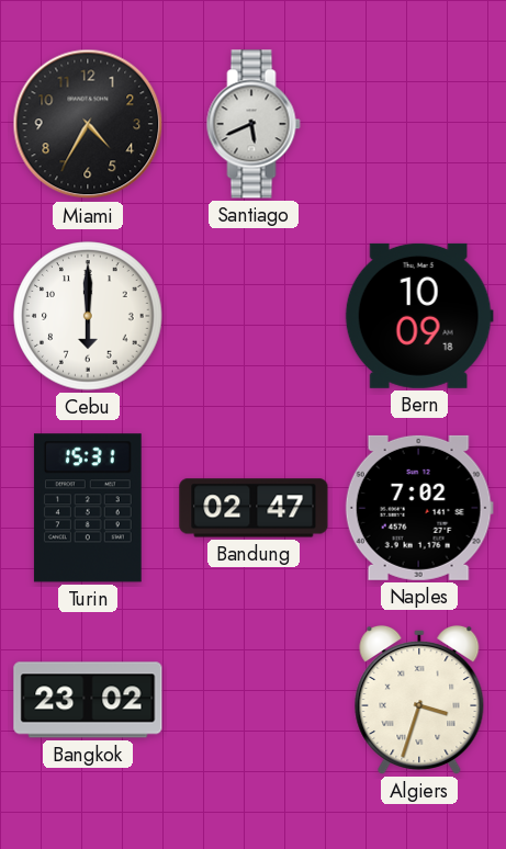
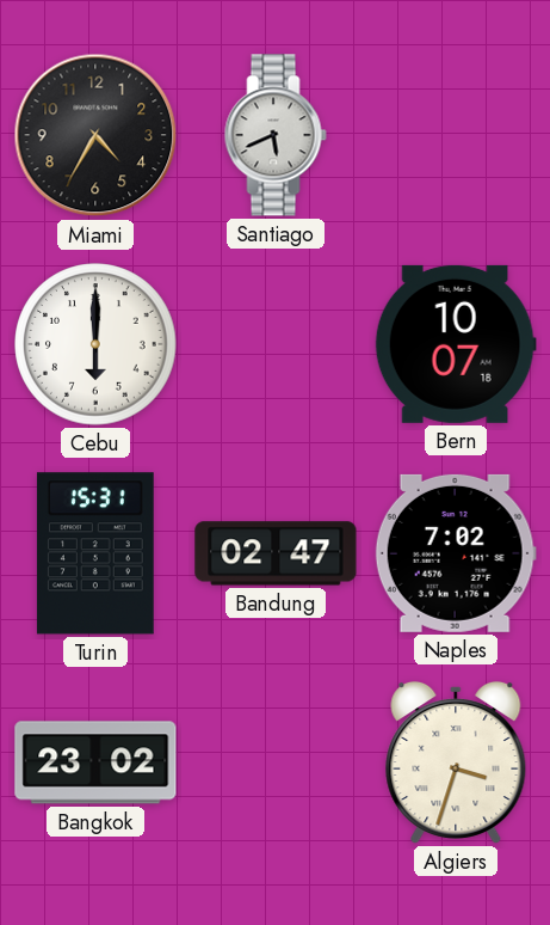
Bern: 10:09 -> 10:07
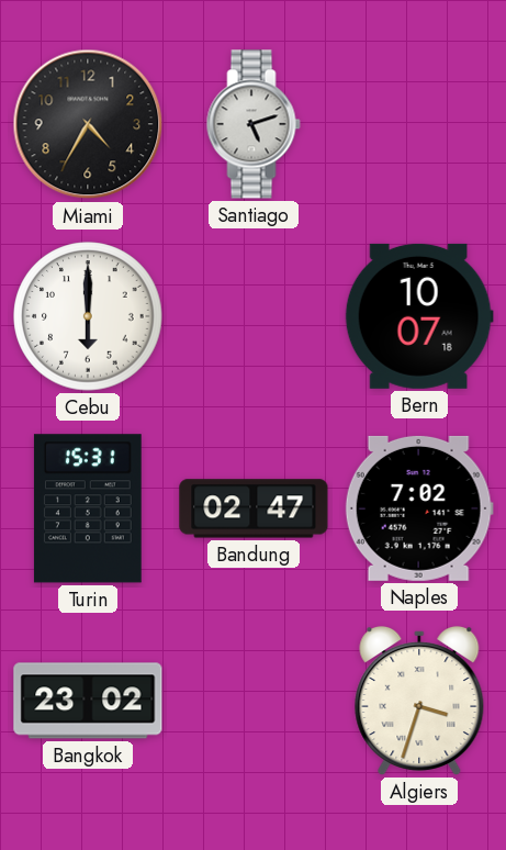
Santiago: 5:41 -> 5:12
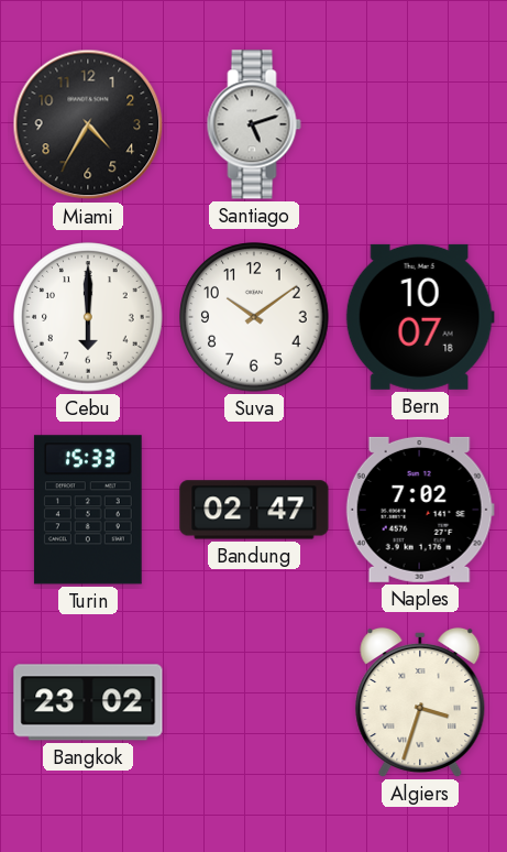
Suva: none -> 10:09
Turin: 15:31 -> 15:33
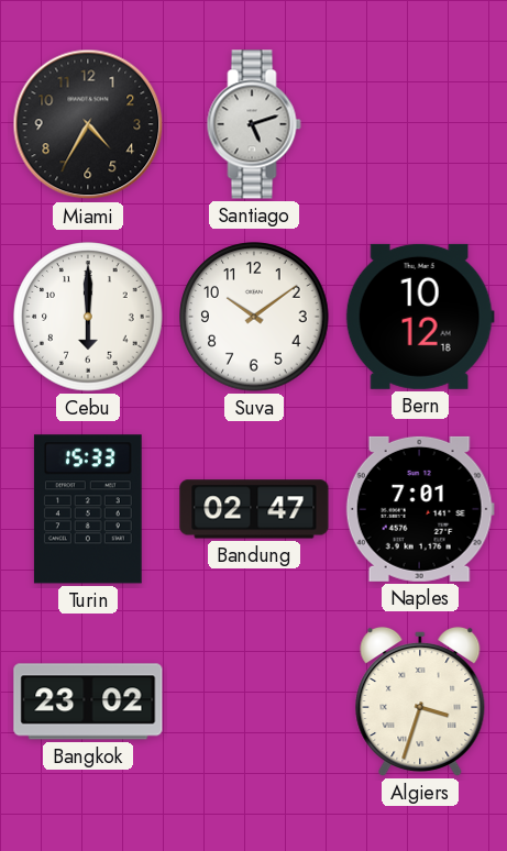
Bern: 10:07 -> 10:12
Naples: 7:02 -> 7:01
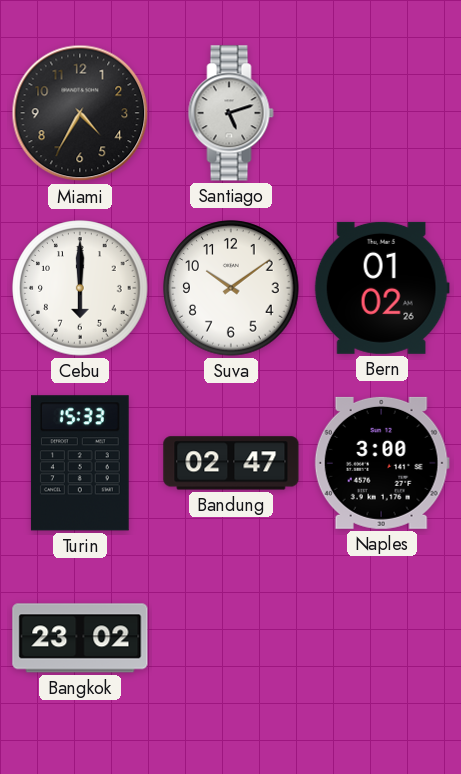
Bern: 10:12 -> 01:02
Naples: 7:01 -> 3:00
Algiers: 3:33 -> none
